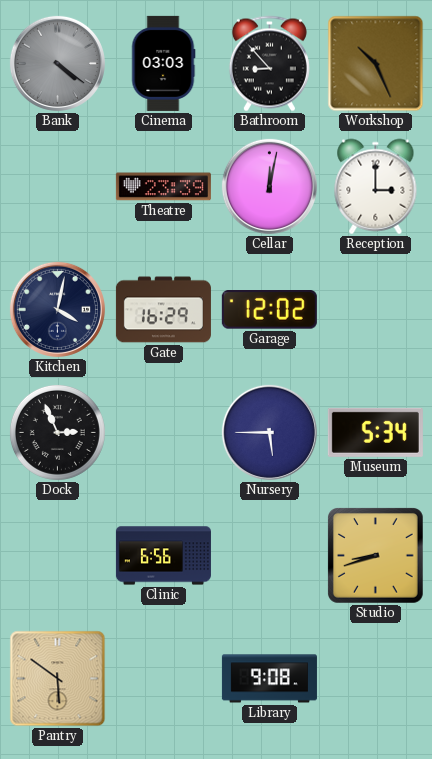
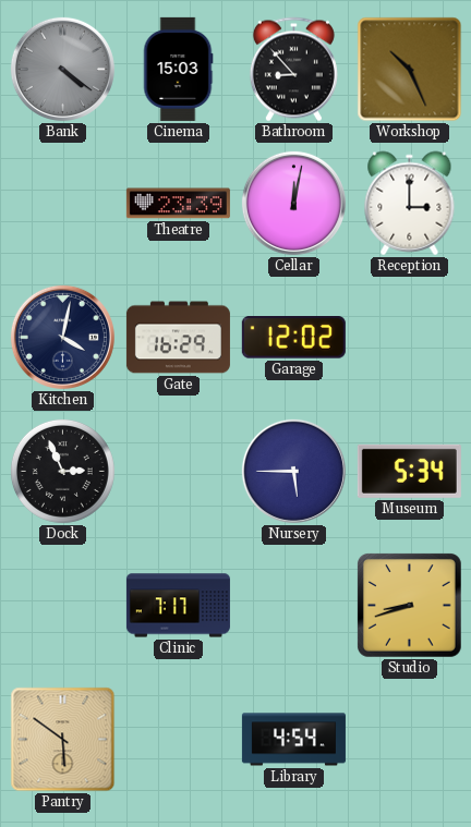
Cinema: 03:03 -> 15:03
Clinic: 6:56 -> 7:17
Library: 9:08 -> 4:54
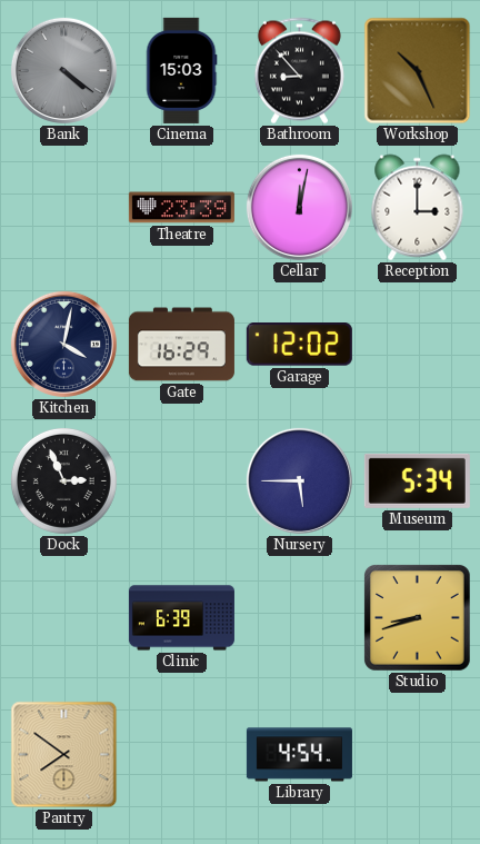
Clinic: 7:17 -> 6:39
Pantry: 5:51 -> 7:51
